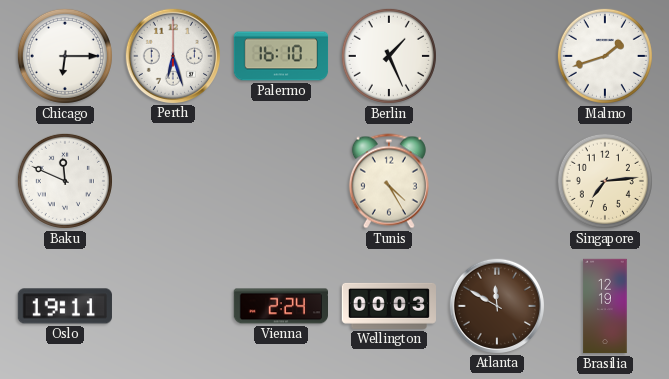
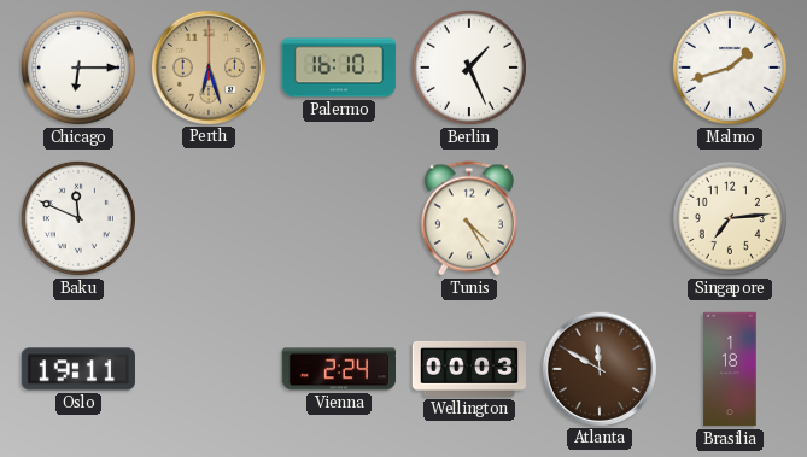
Perth dial: white -> champagne
Brasilia: 12:19 -> 1:18
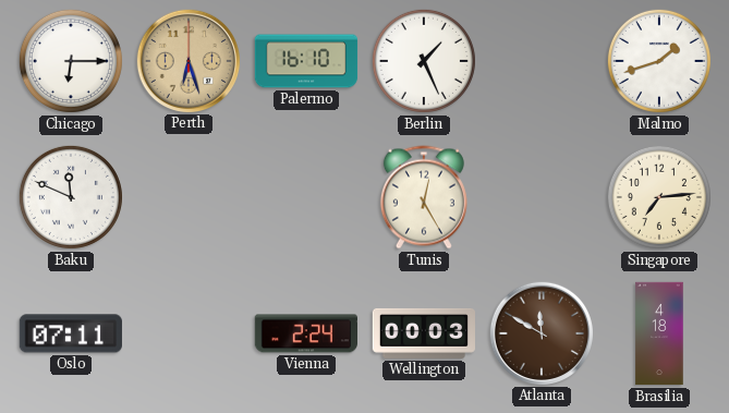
Tunis: 4:25 -> 12:25
Oslo: 19:11 -> 07:11
Brasilia: 1:18 -> 4:18
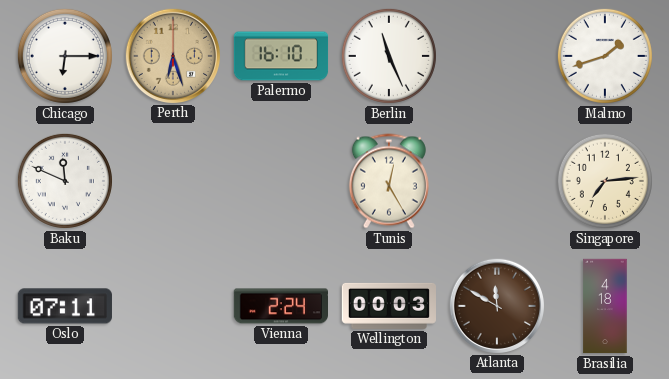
Berlin: 1:26 -> 11:26
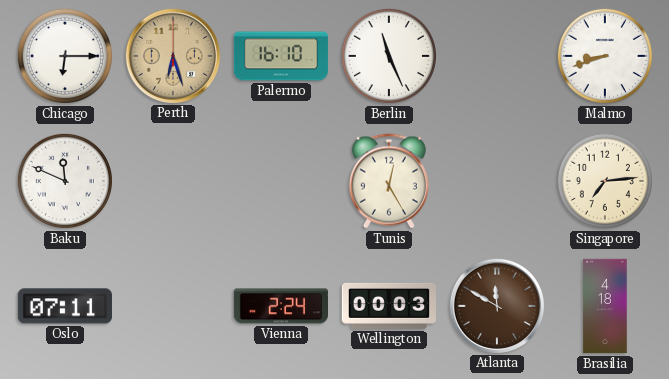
Malmo: 1:42 -> 8:42
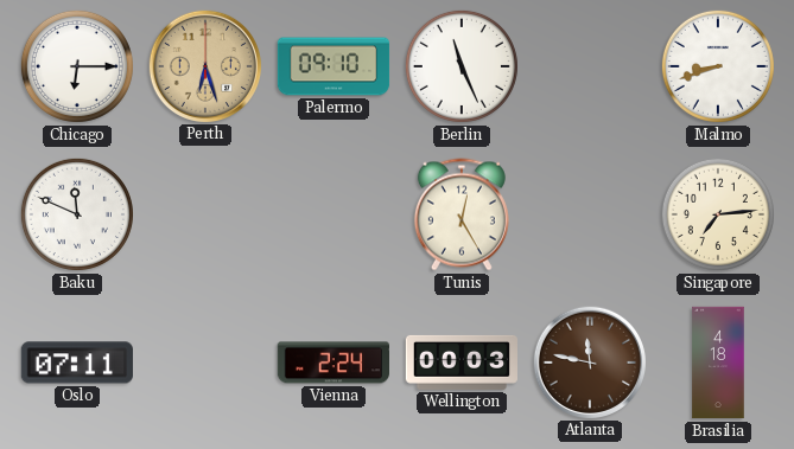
Palermo: 16:10 -> 09:10
Atlanta: 11:50 -> 11:47
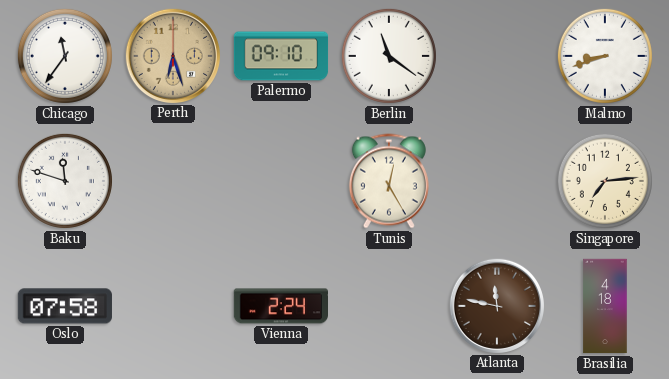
Chicago: 6:15 -> 11:36
Berlin: 11:26 -> 11:21
Baku: 11:49 -> 11:48
Oslo: 07:11 -> 07:58
Wellington: 00:03 -> none
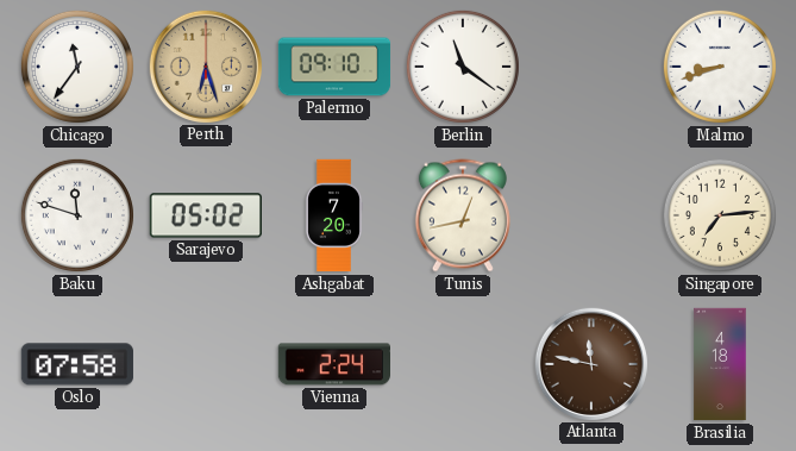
Sarajevo: none -> 05:02
Ashgabat: none -> 7:20
Tunis: 12:25 -> 12:43
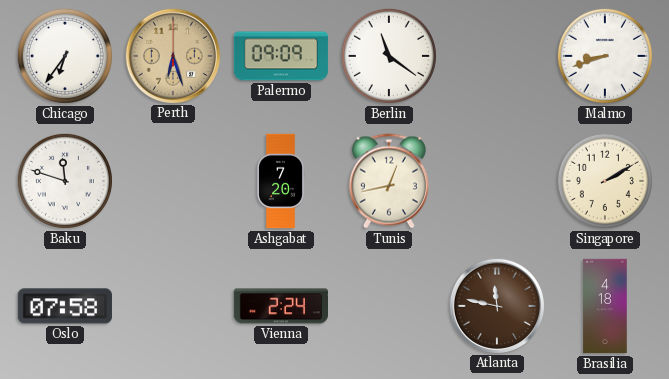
Chicago: 11:36 -> 6:36
Palermo: 09:10 -> 09:09
Sarajevo: 05:02 -> none
Singapore: 7:14 -> 2:10
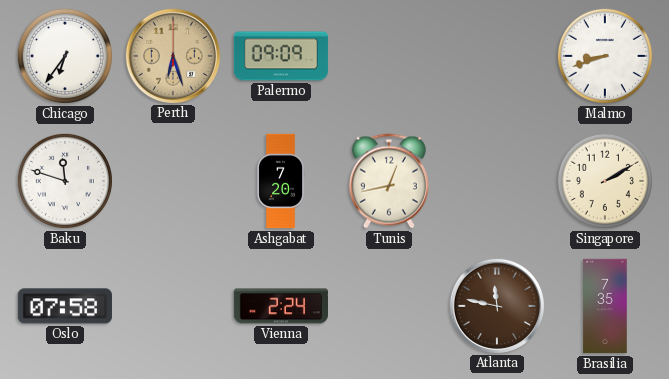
Berlin: 11:21 -> none
Brasilia: 4:18 -> 7:35
